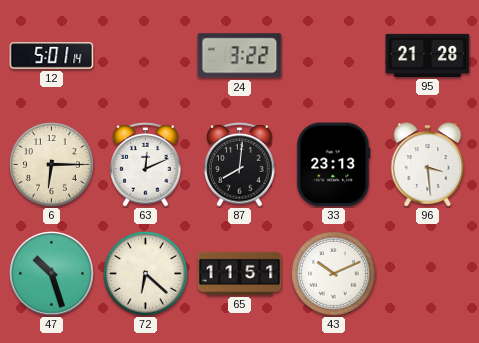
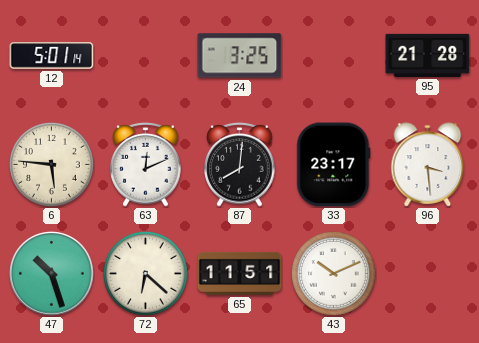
24: 3:22 -> 3:25
6: 6:15 -> 5:46
33: 23:13 -> 23:17
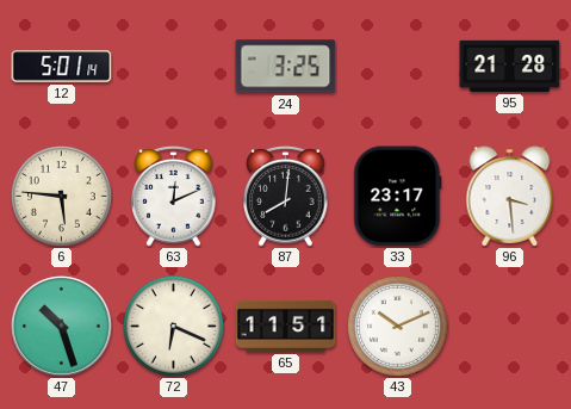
72: 6:22 -> 6:19
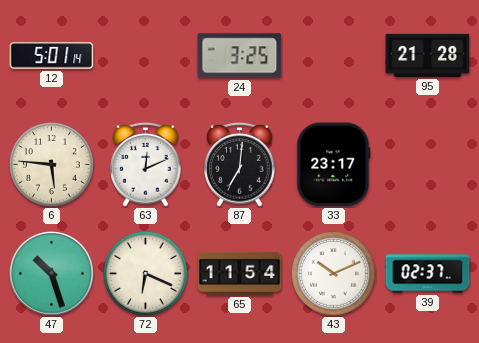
87: 8:01 -> 7:01
96: 3:29 -> none
65: 11:51 -> 11:54
39: none -> 02:37
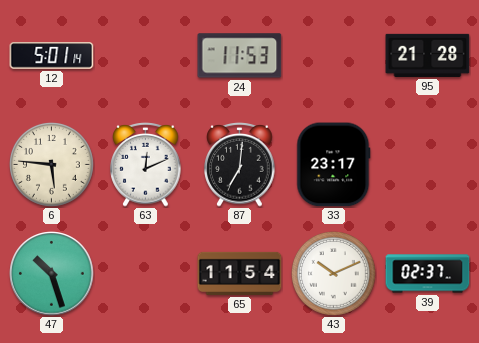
24: 3:25 -> 11:53
72: 6:19 -> none
